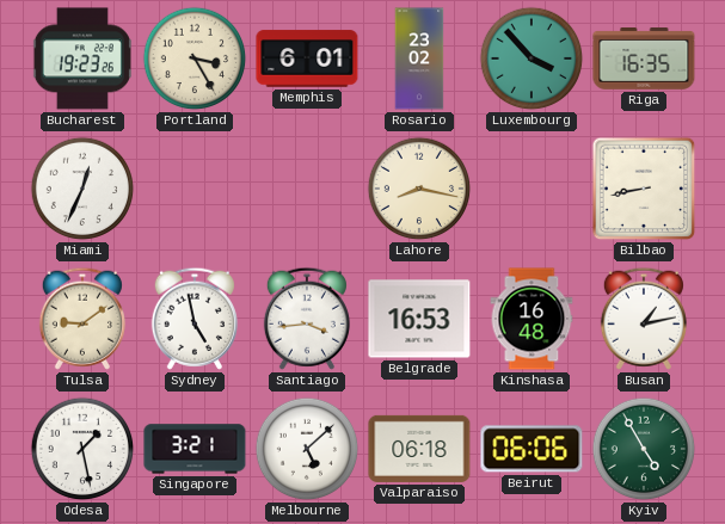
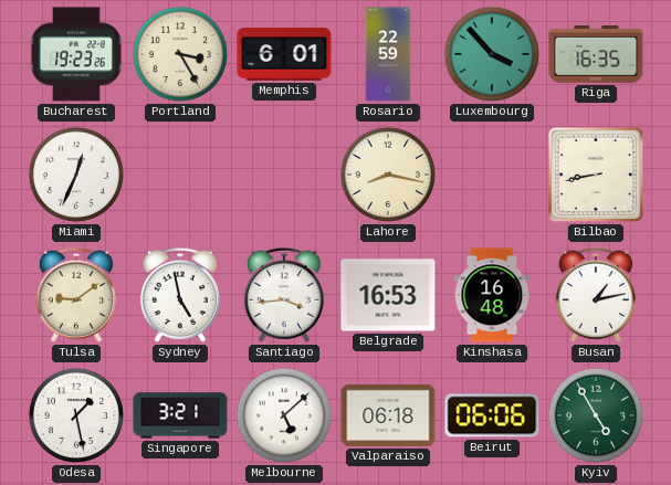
Rosario: 23:02 -> 22:59
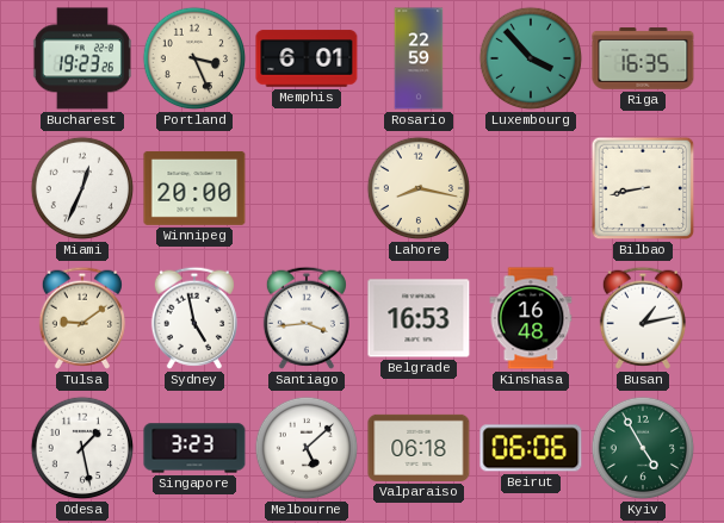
Portland: 3:25 -> 3:26
Winnipeg: none -> 20:00
Singapore: 3:21 -> 3:23
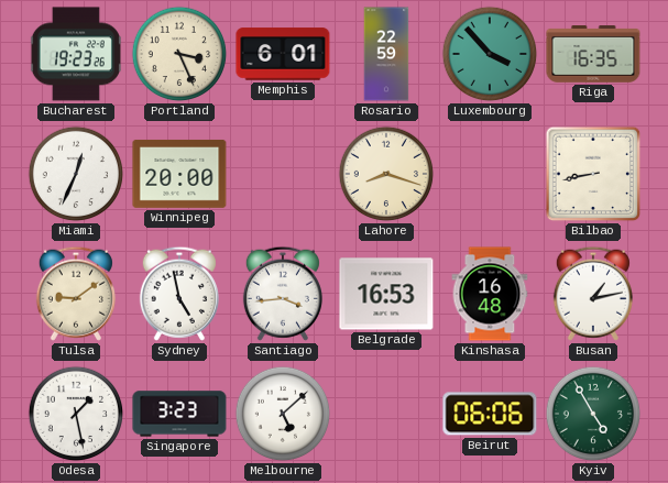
Lahore: 8:17 -> 8:18
Valparaiso: 06:18 -> none
